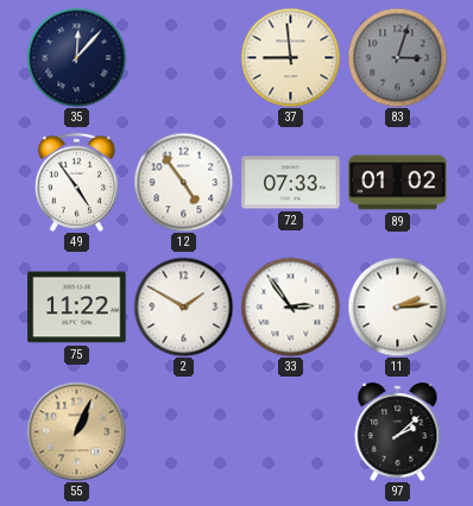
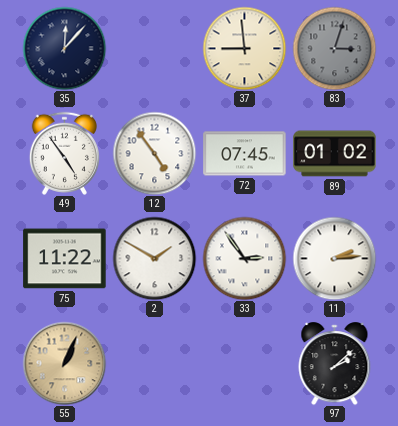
72: 07:33 -> 07:45
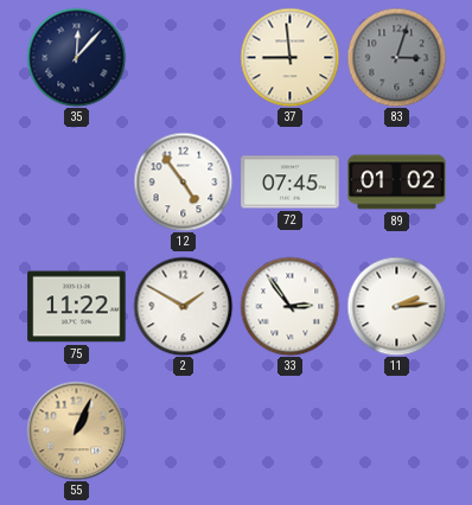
49: 4:54 -> none
97: 2:08 -> none
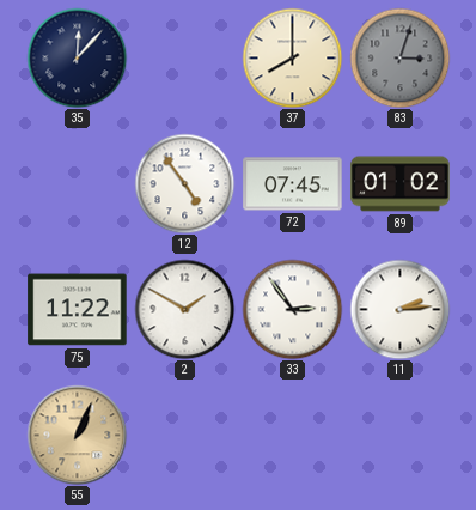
37: 8:59 -> 8:00
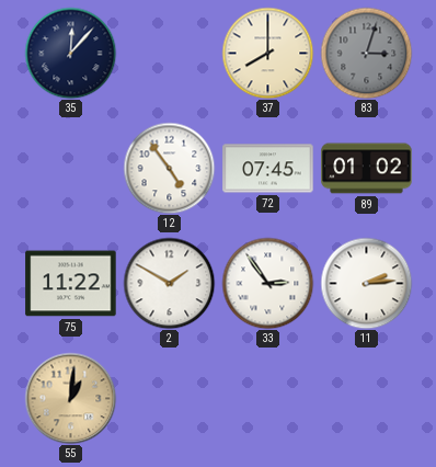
55: 1:04 -> 1:01
